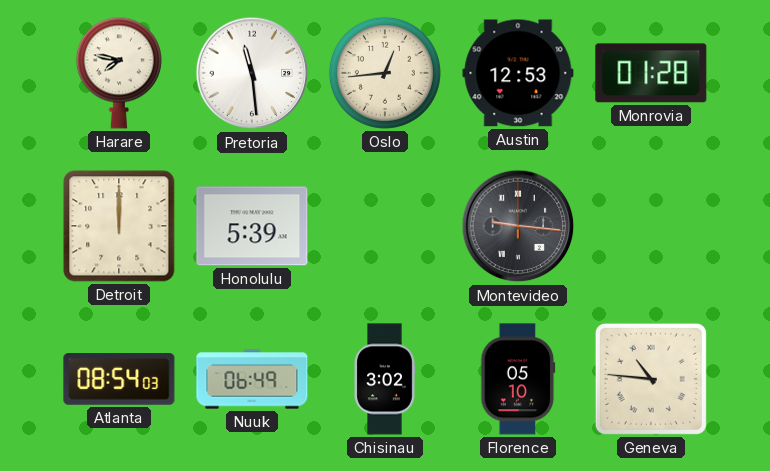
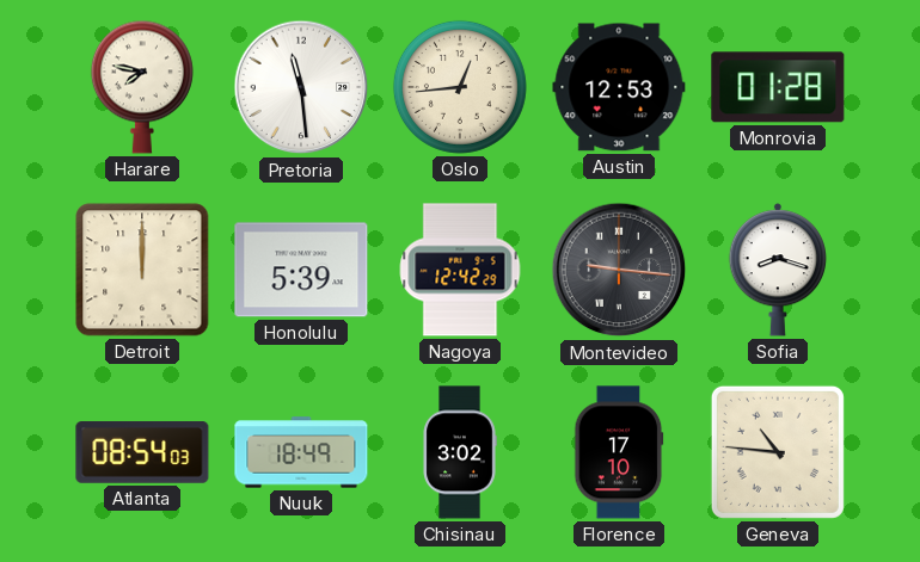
Nagoya: none -> 12:42
Sofia: none -> 8:18
Nuuk: 06:49 -> 18:49
Florence: 05:10 -> 17:10
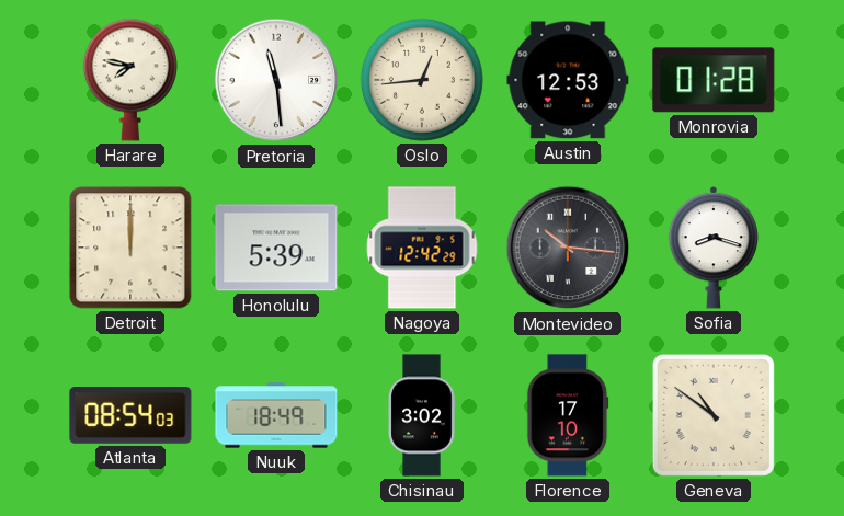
Montevideo: 9:16 -> 10:16
Geneva: 10:46 -> 10:51
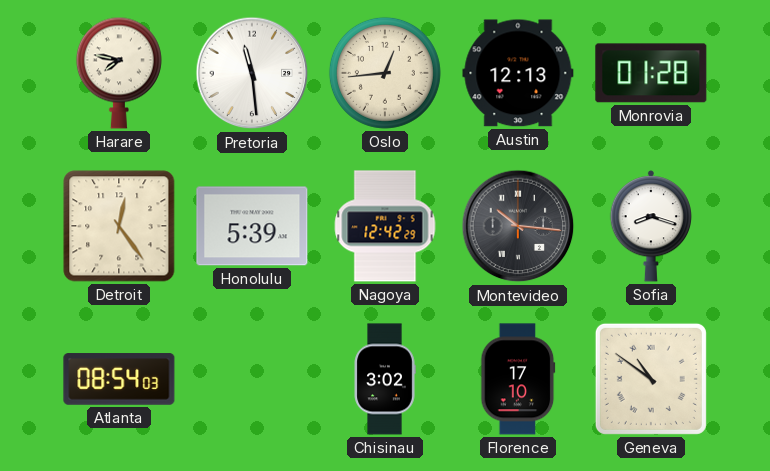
Austin: 12:53 -> 12:13
Detroit: 12:00 -> 12:24
Nuuk: 18:49 -> none
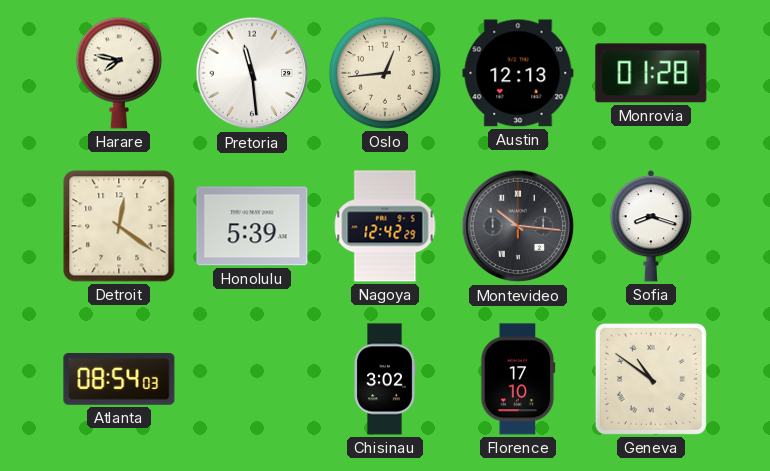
Detroit: 12:24 -> 12:21
